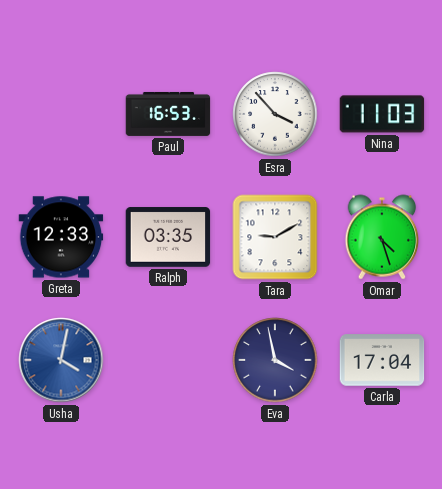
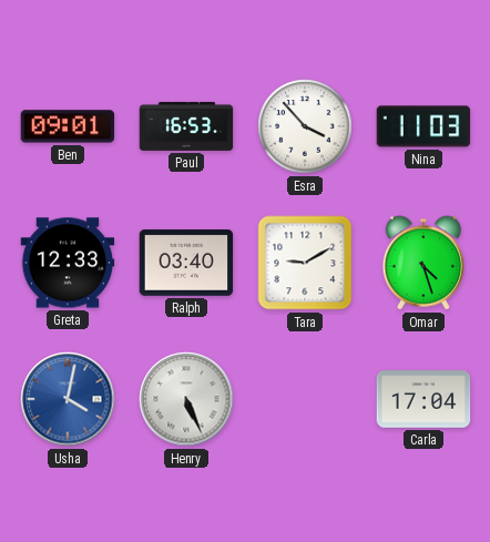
Ben: none -> 09:01
Ralph: 03:35 -> 03:40
Henry: none -> 5:26
Eva: 3:58 -> none
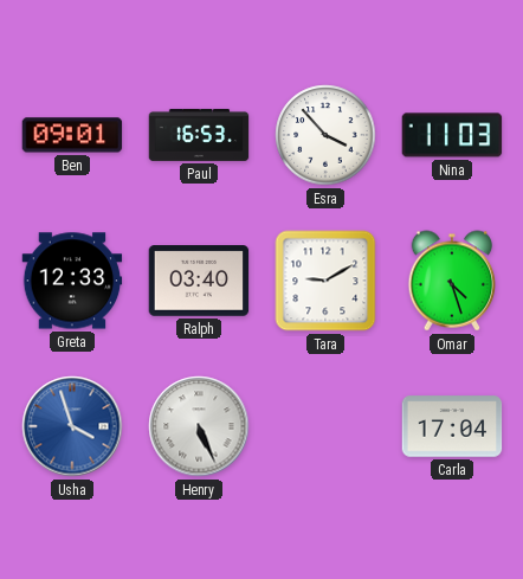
Usha: 4:02 -> 3:57
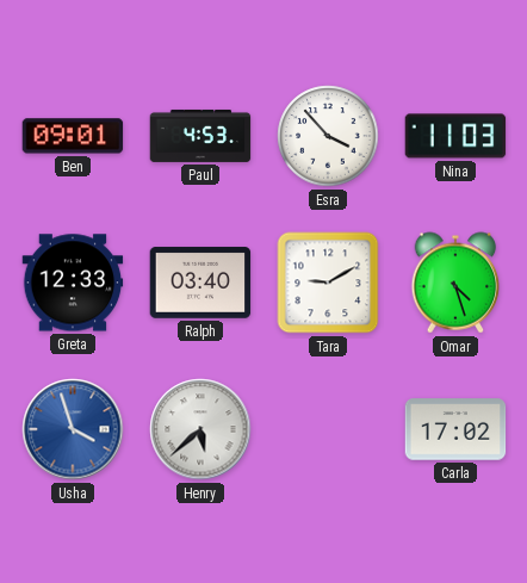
Paul: 16:53 -> 4:53
Henry: 5:26 -> 5:38
Carla: 17:04 -> 17:02
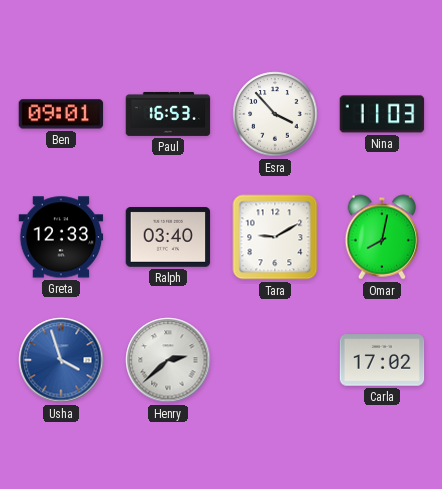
Paul: 4:53 -> 16:53
Omar: 4:27 -> 8:02
Henry: 5:38 -> 2:38
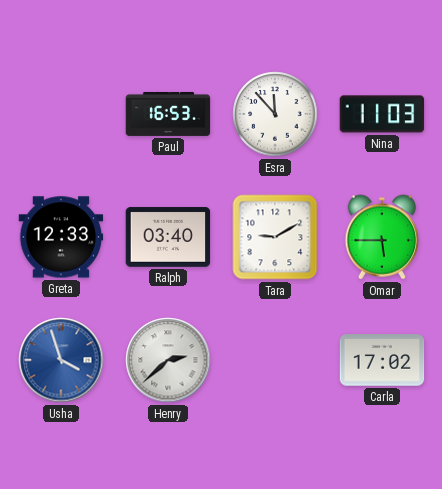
Ben: 09:01 -> none
Esra: 3:53 -> 11:53
Omar: 8:02 -> 5:45
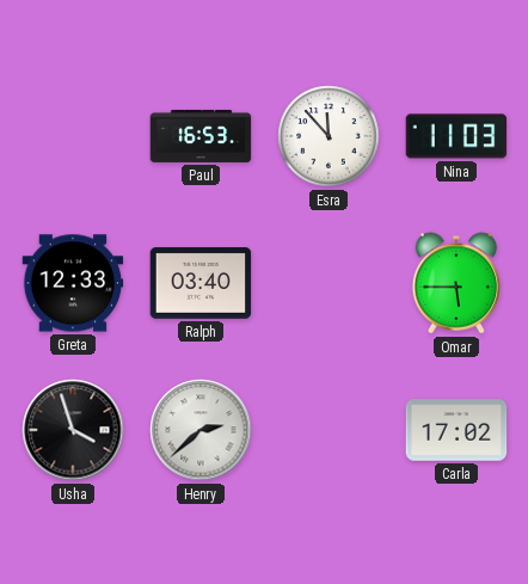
Tara: 9:10 -> none
Usha dial: blue -> black
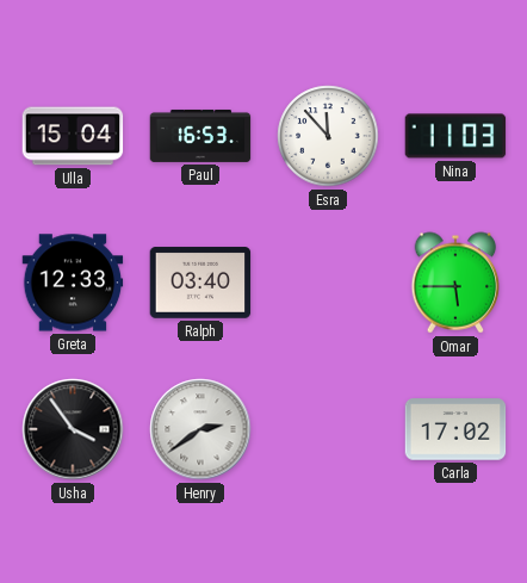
Ulla: none -> 15:04
Usha: 3:57 -> 3:54
Henry: 2:38 -> 2:39
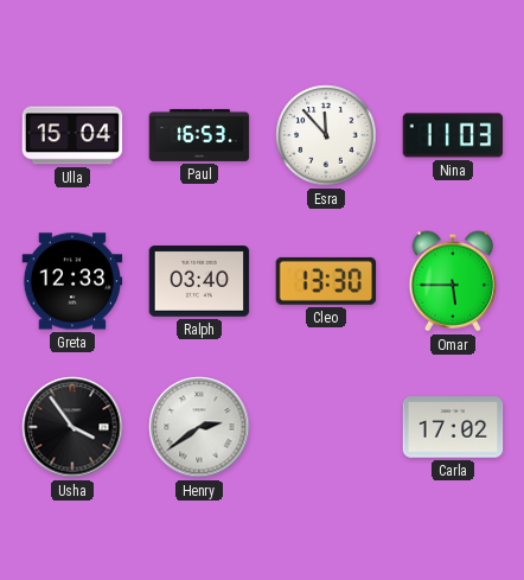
Cleo: none -> 13:30
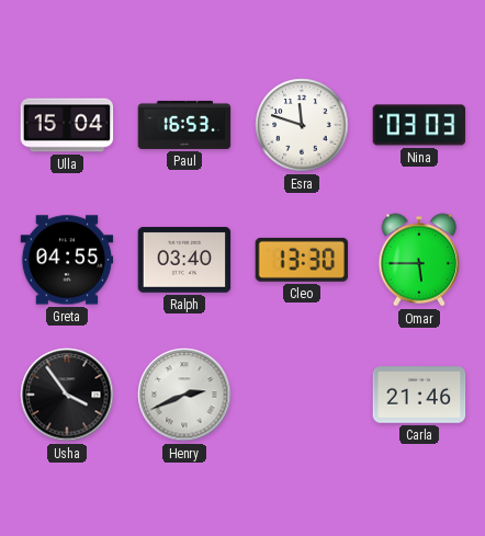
Esra: 11:53 -> 11:48
Nina: 11:03 -> 03:03
Greta: 12:33 -> 04:55
Henry: 2:39 -> 2:41
Carla: 17:02 -> 21:46
